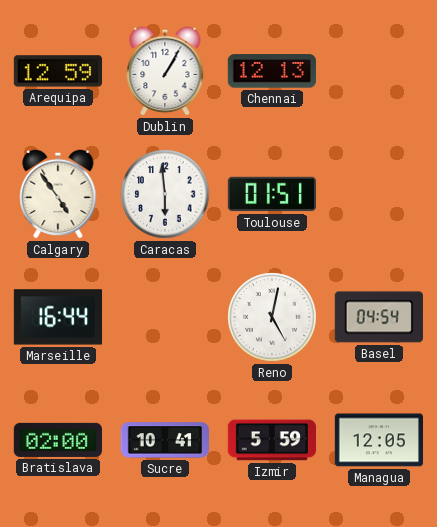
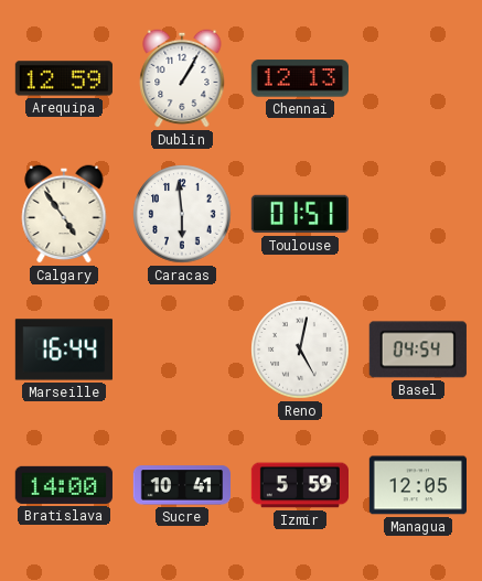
Bratislava: 02:00 -> 14:00
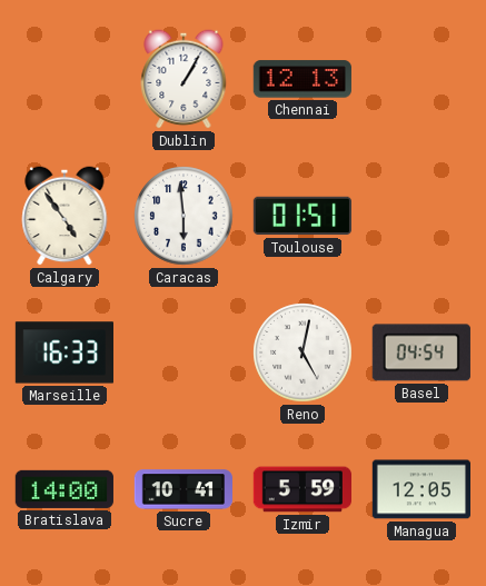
Arequipa: 12:59 -> none
Marseille: 16:44 -> 16:33
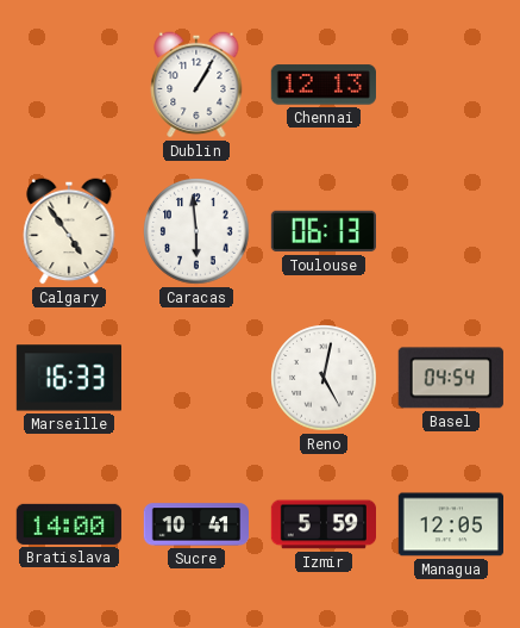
Toulouse: 01:51 -> 06:13
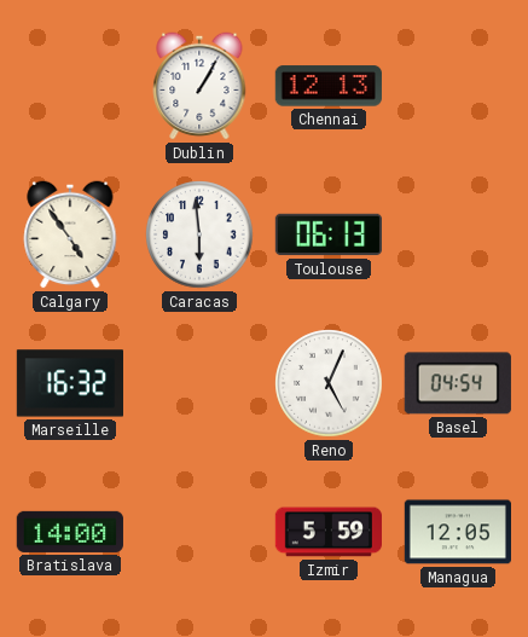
Marseille: 16:33 -> 16:32
Reno: 5:02 -> 5:04
Sucre: 10:41 -> none
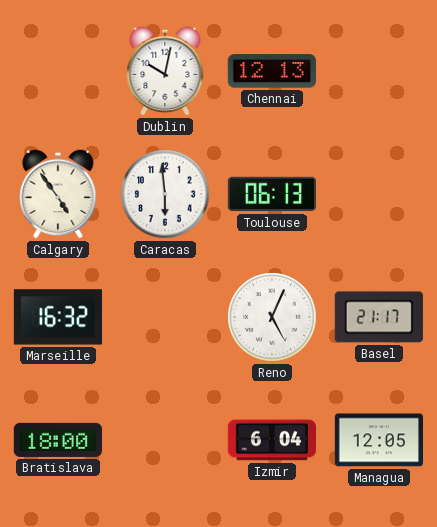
Dublin: 1:05 -> 10:02
Basel: 04:54 -> 21:17
Bratislava: 14:00 -> 18:00
Izmir: 5:59 -> 6:04
